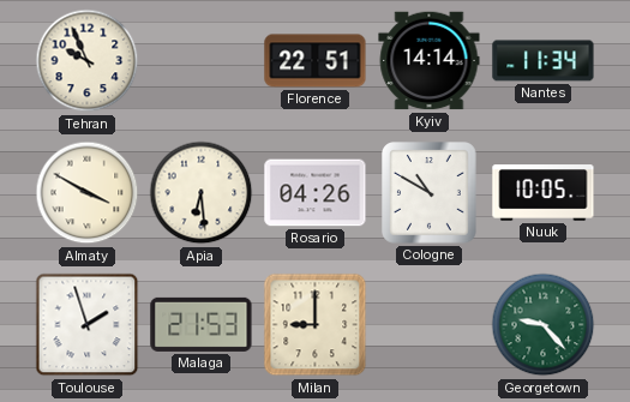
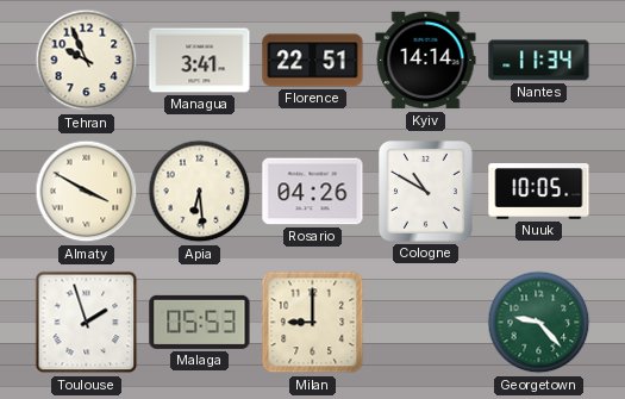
Managua: none -> 3:41
Malaga: 21:53 -> 05:53
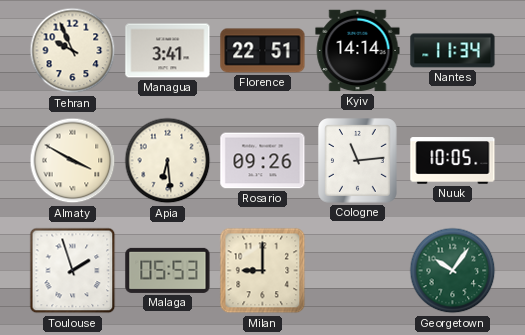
Rosario: 04:26 -> 09:26
Cologne: 10:50 -> 11:14
Georgetown: 9:23 -> 10:06
